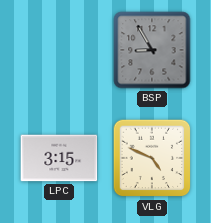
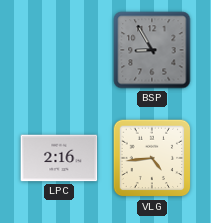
LPC: 3:15 -> 2:16
VLG: 4:49 -> 4:44
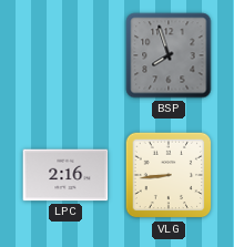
BSP: 8:55 -> 7:57
VLG: 4:44 -> 8:44
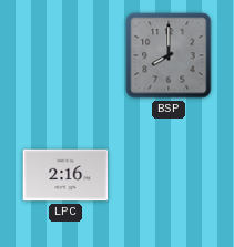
BSP: 7:57 -> 8:00
VLG: 8:44 -> none
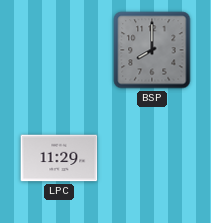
LPC: 2:16 -> 11:29
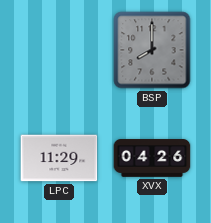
XVX: none -> 04:26
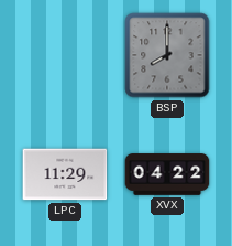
XVX: 04:26 -> 04:22
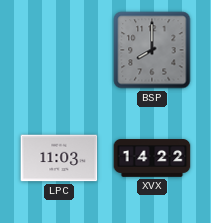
LPC: 11:29 -> 11:03
XVX: 04:22 -> 14:22
